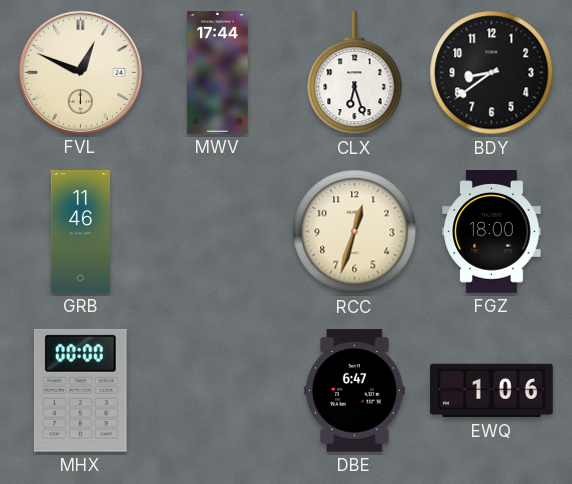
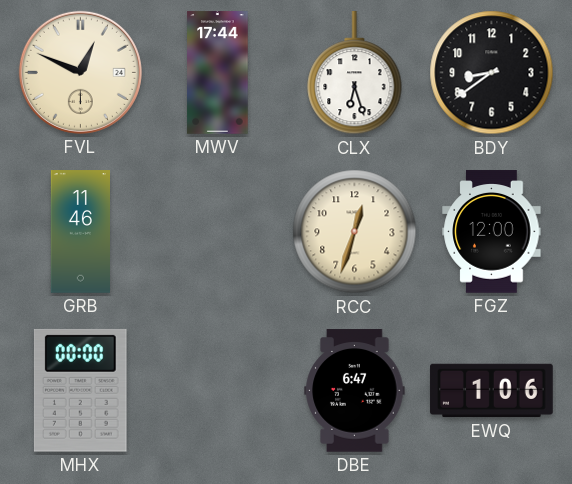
FGZ: 18:00 -> 12:00
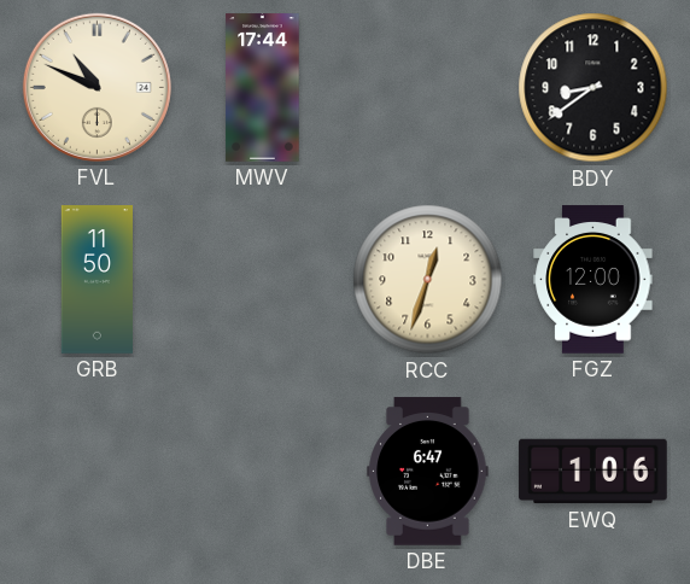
FVL: 12:49 -> 10:49
CLX: 6:27 -> none
GRB: 11:46 -> 11:50
MHX: 00:00 -> none
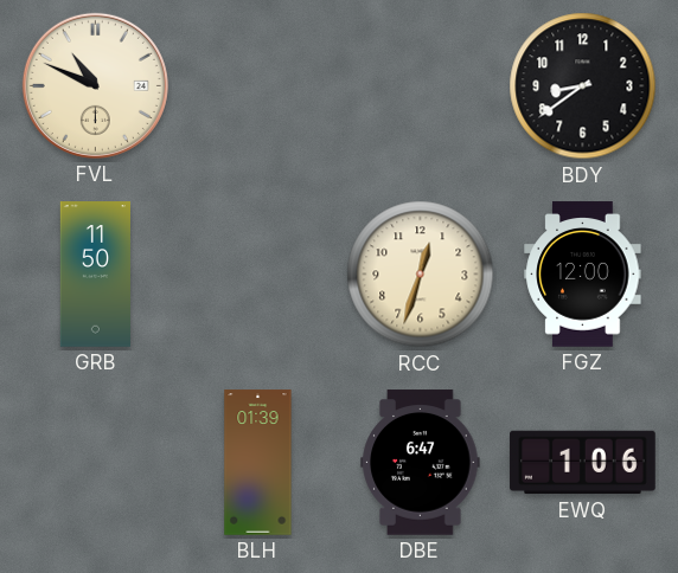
MWV: 17:44 -> none
BLH: none -> 01:39
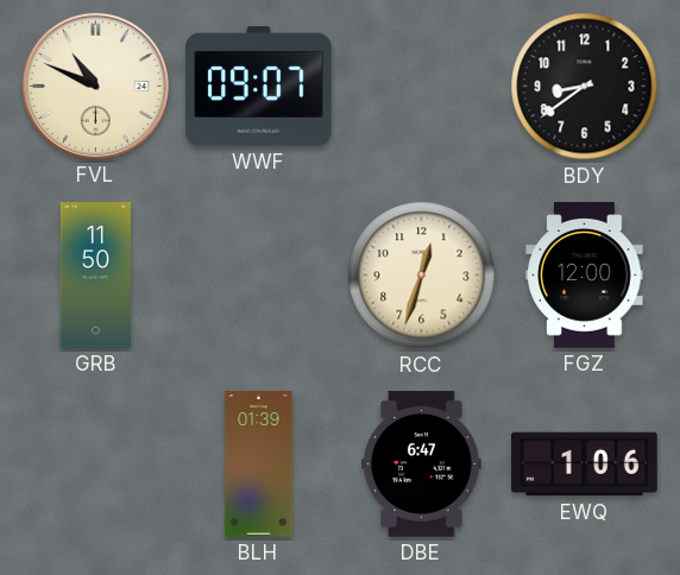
WWF: none -> 09:07
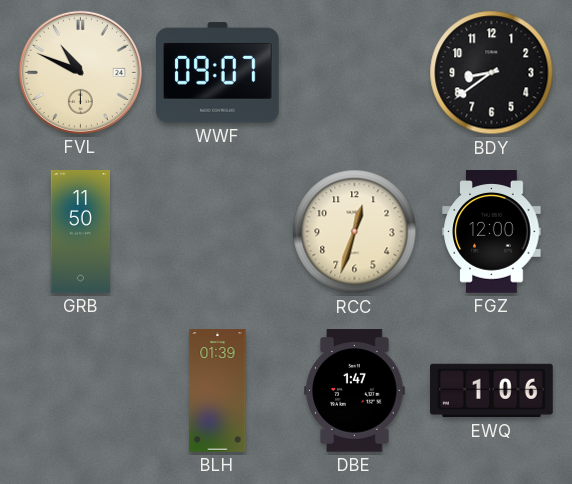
DBE: 6:47 -> 1:47
